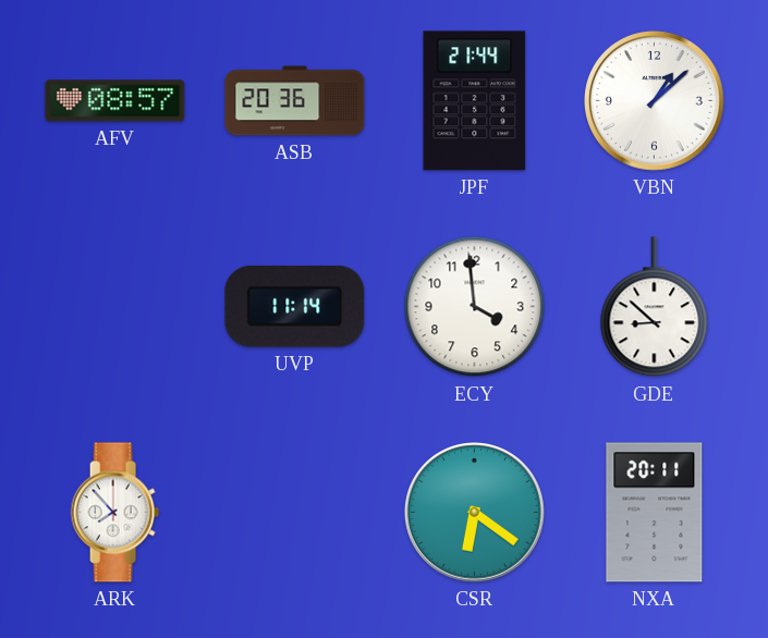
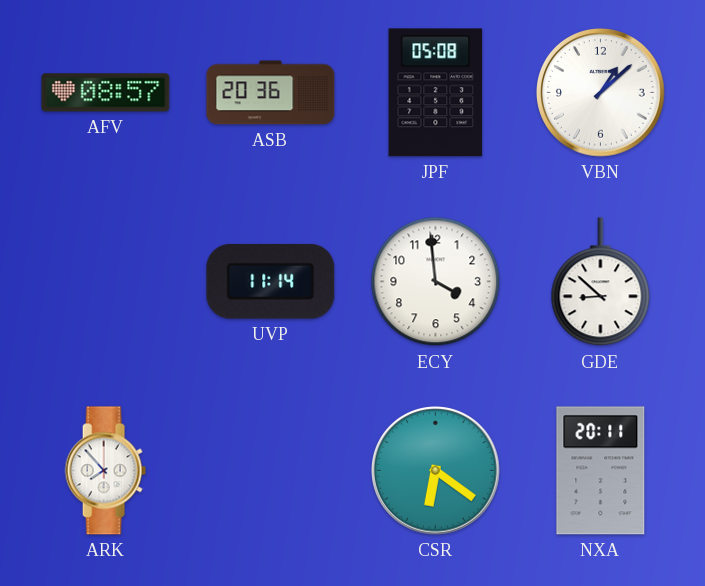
JPF: 21:44 -> 05:08
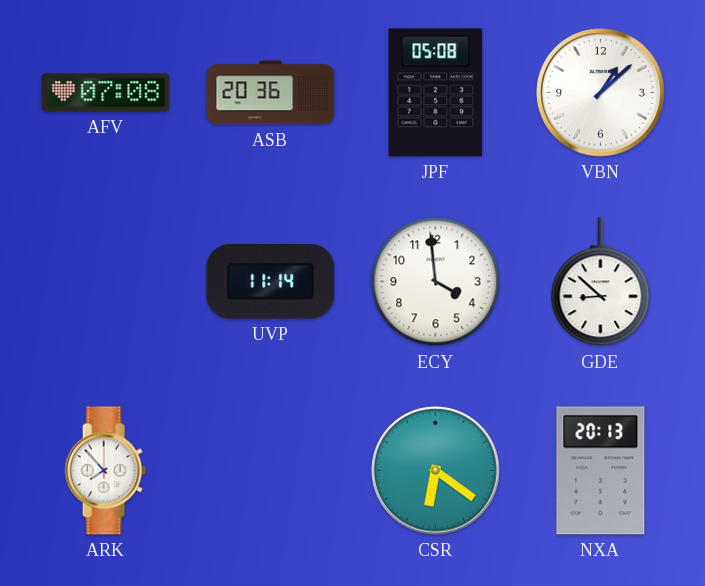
AFV: 08:57 -> 07:08
NXA: 20:11 -> 20:13
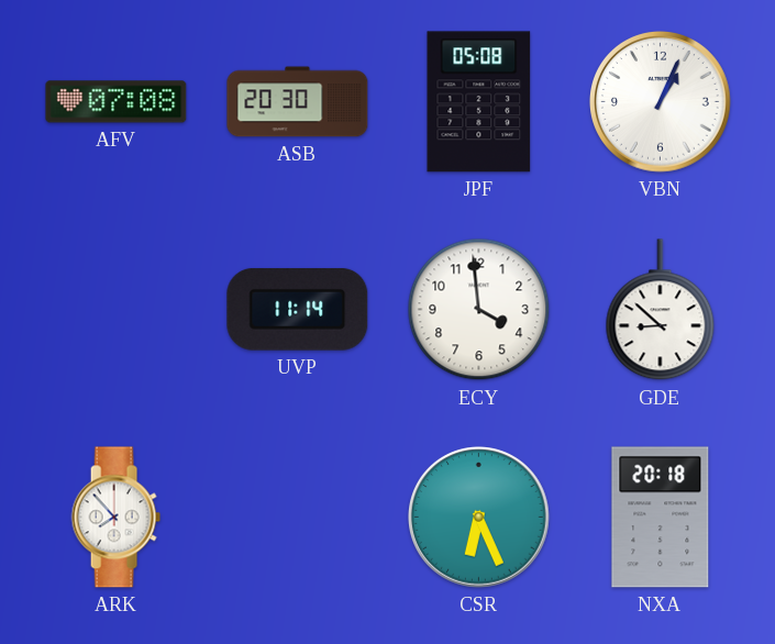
ASB: 20:36 -> 20:30
VBN: 1:08 -> 1:04
CSR: 6:21 -> 6:26
NXA: 20:13 -> 20:18
